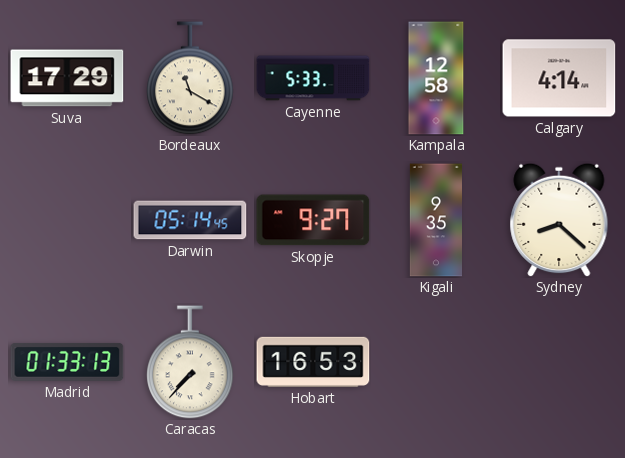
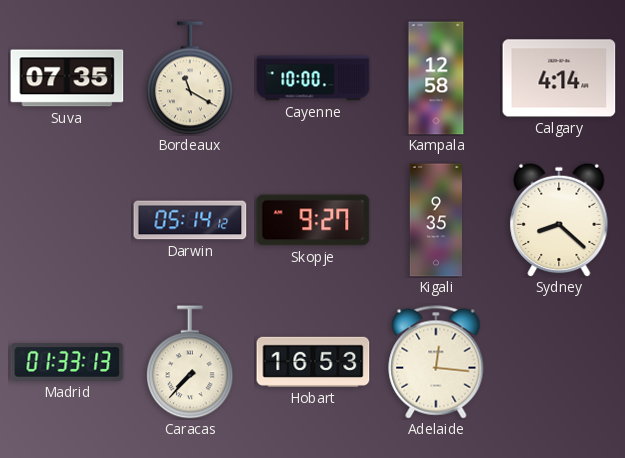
Suva: 17:29 -> 07:35
Cayenne: 5:33 -> 10:00
Darwin: 05:14:45 -> 05:14:12
Adelaide: none -> 12:16
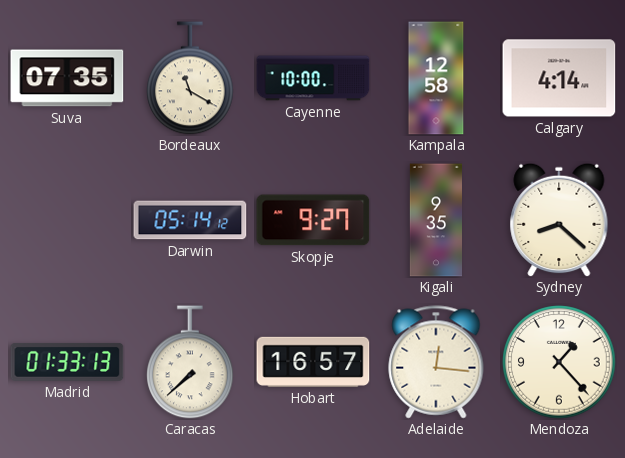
Caracas: 7:37 -> 7:38
Hobart: 16:53 -> 16:57
Mendoza: none -> 1:23
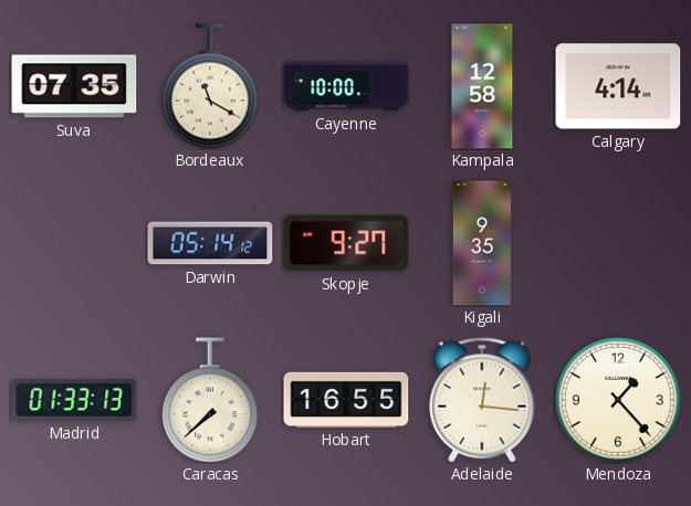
Sydney: 8:22 -> none
Hobart: 16:57 -> 16:55
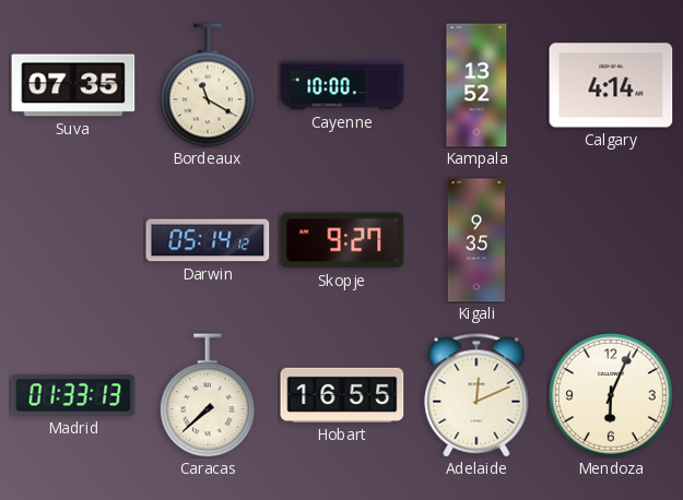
Kampala: 12:58 -> 13:52
Adelaide: 12:16 -> 12:11
Mendoza: 1:23 -> 6:04
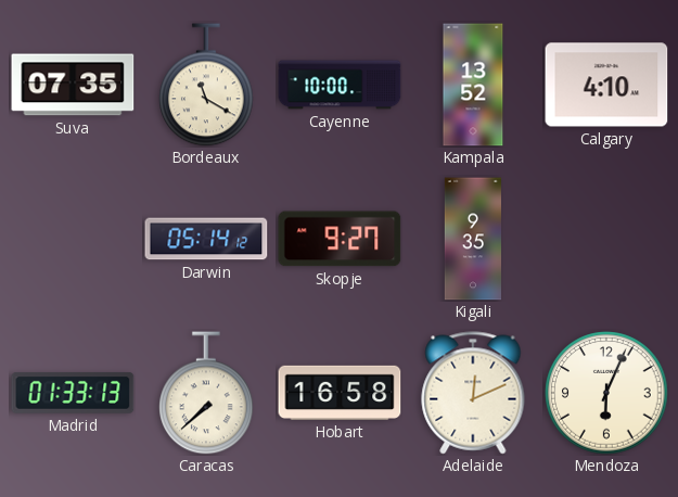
Calgary: 4:14 -> 4:10
Hobart: 16:55 -> 16:58
